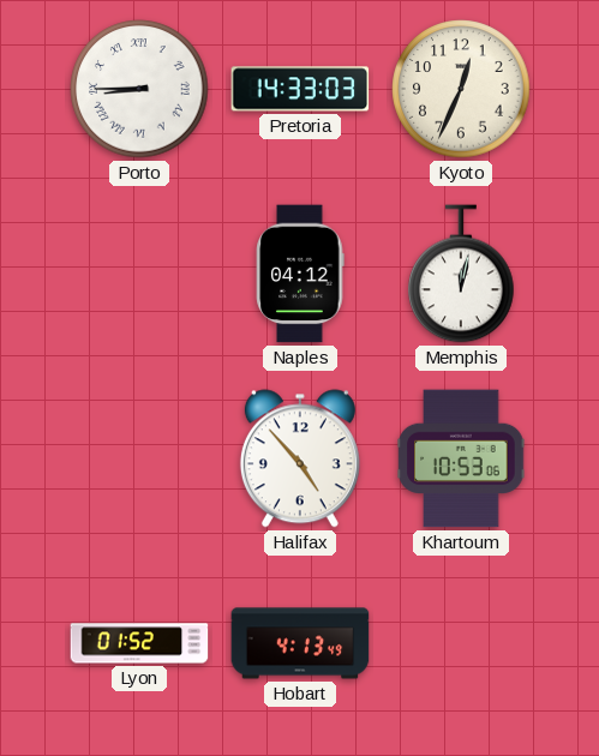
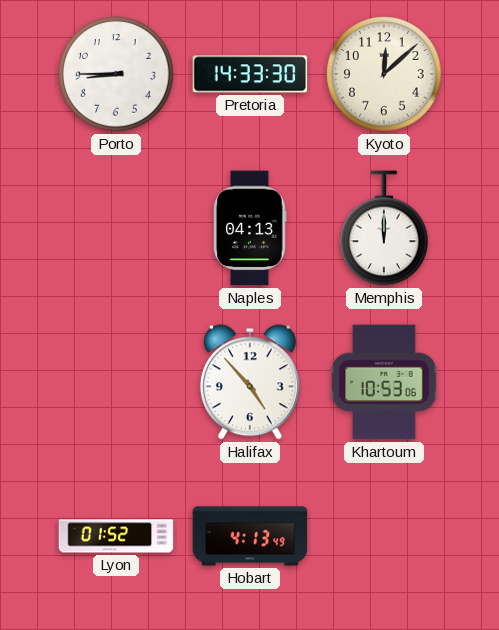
Porto numerals: Roman -> Arabic
Pretoria: 14:33:03 -> 14:33:30
Kyoto: 12:34 -> 12:08
Naples: 04:12 -> 04:13
Memphis: 12:02 -> 12:00
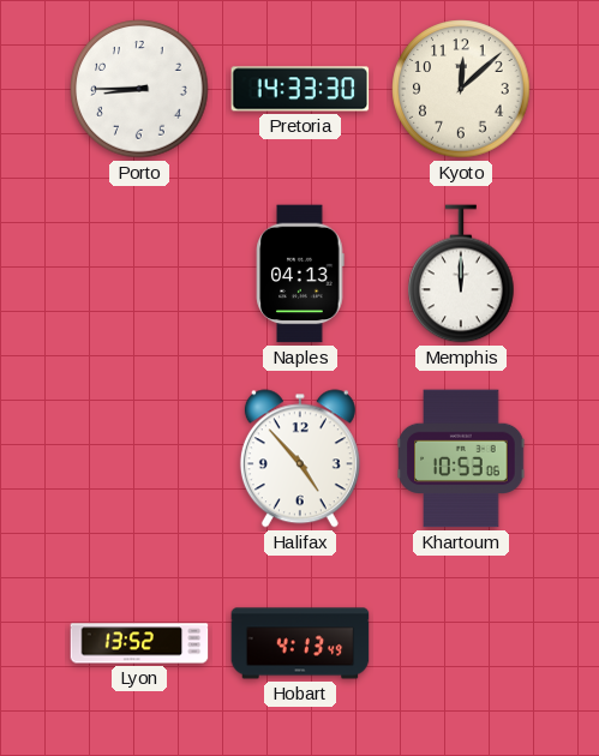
Lyon: 01:52 -> 13:52
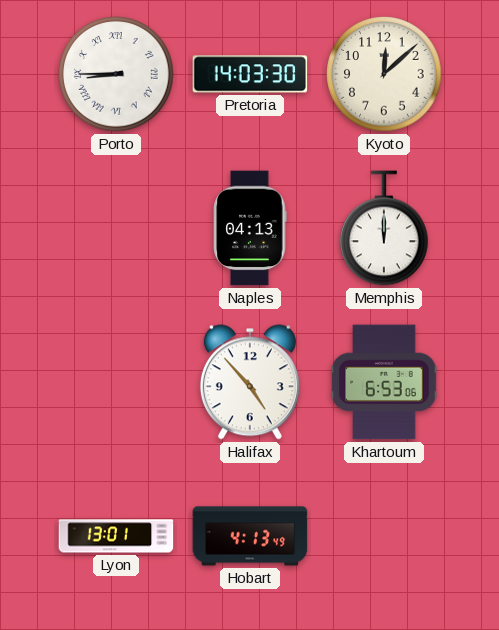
Porto numerals: Arabic -> Roman
Pretoria: 14:33 -> 14:03
Khartoum: 10:53 -> 6:53
Lyon: 13:52 -> 13:01
